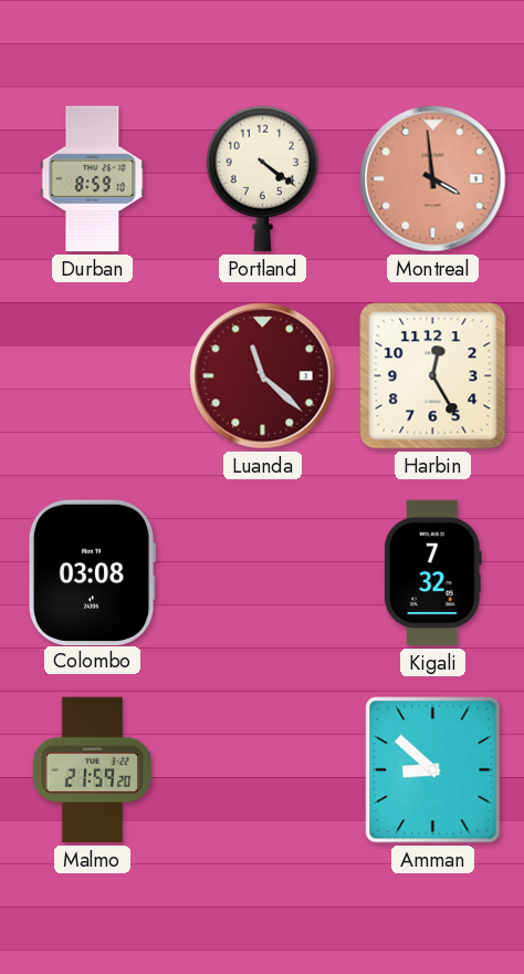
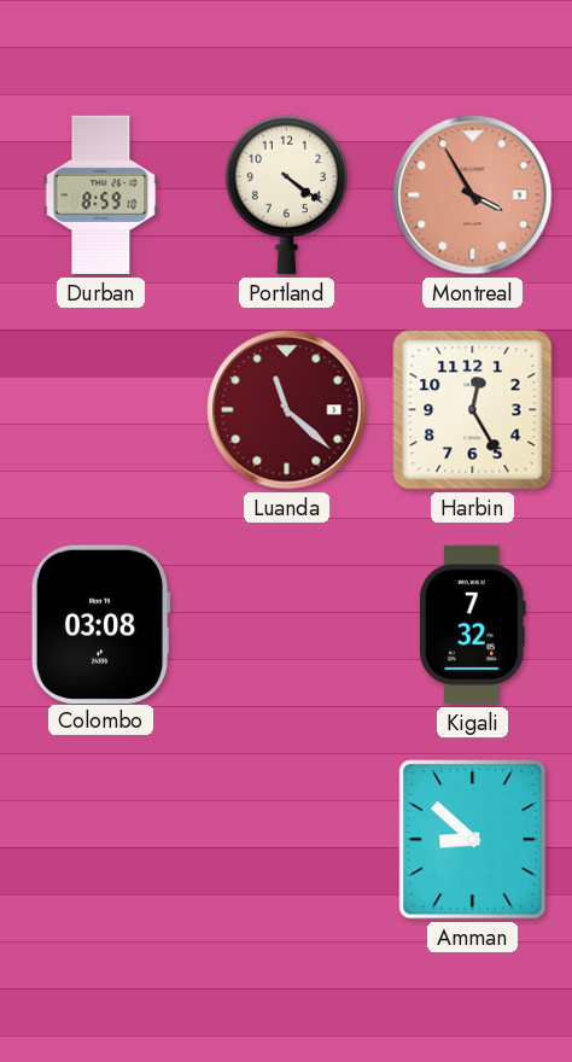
Montreal: 3:59 -> 3:55
Malmo: 21:59 -> none
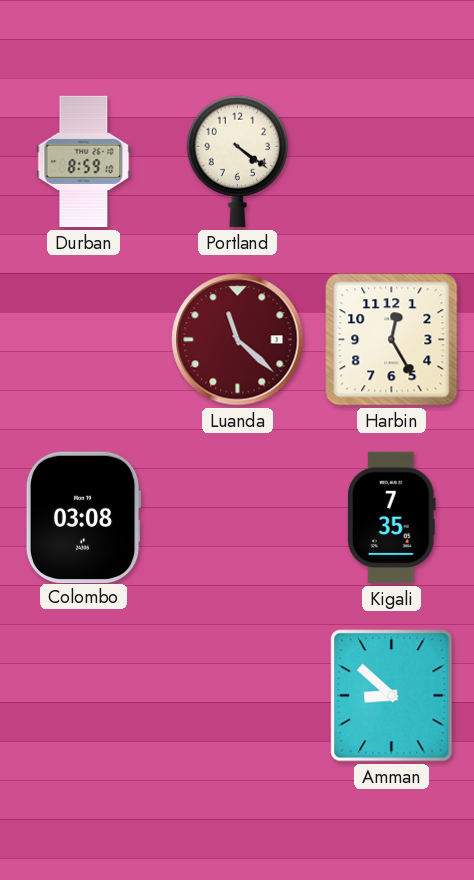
Montreal: 3:55 -> none
Kigali: 7:32 -> 7:35
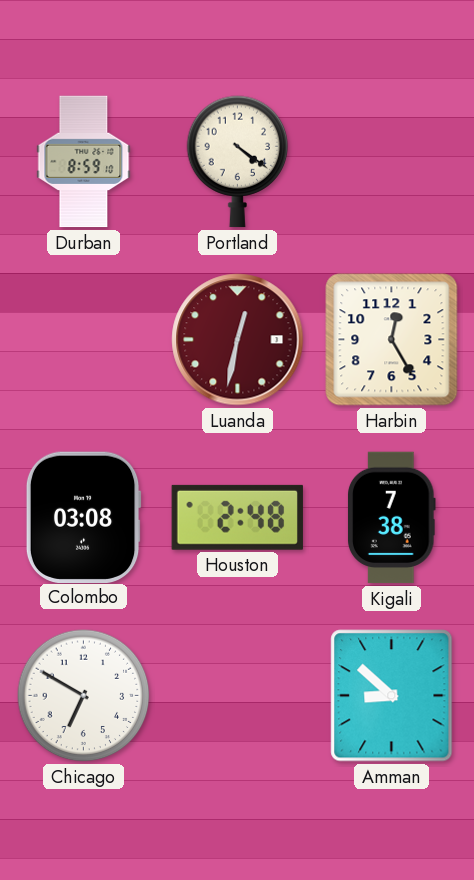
Luanda: 11:22 -> 12:32
Houston: none -> 2:48
Kigali: 7:35 -> 7:38
Chicago: none -> 6:50
